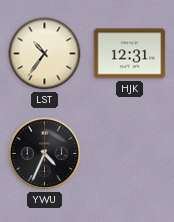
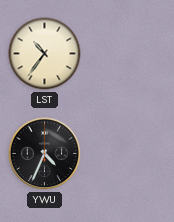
HJK: 12:31 -> none
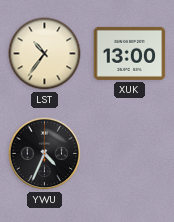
XUK: none -> 13:00
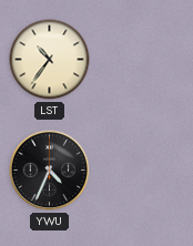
XUK: 13:00 -> none
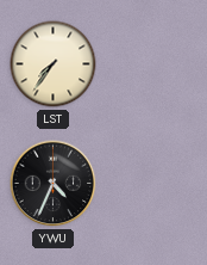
LST: 10:36 -> 7:36
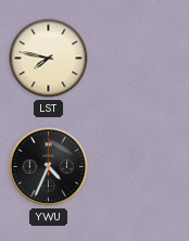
LST: 7:36 -> 7:47
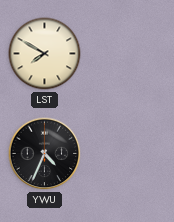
LST: 7:47 -> 7:50
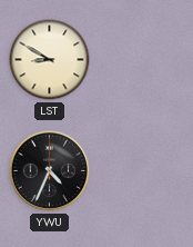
LST: 7:50 -> 8:50
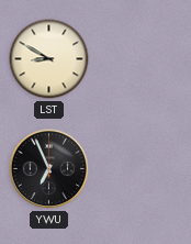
YWU: 4:34 -> 6:56
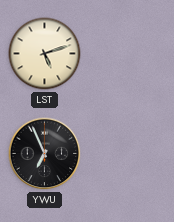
LST: 8:50 -> 5:12
